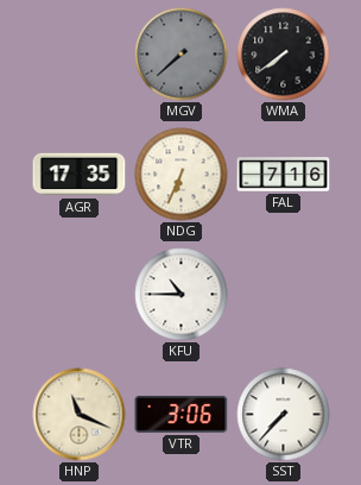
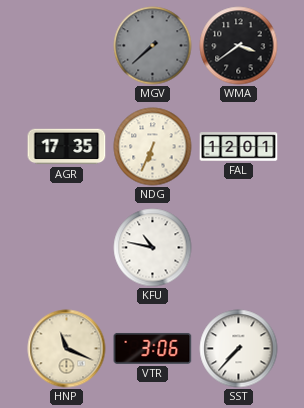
WMA: 7:39 -> 3:39
FAL: 7:16 -> 12:01
KFU: 10:45 -> 10:47
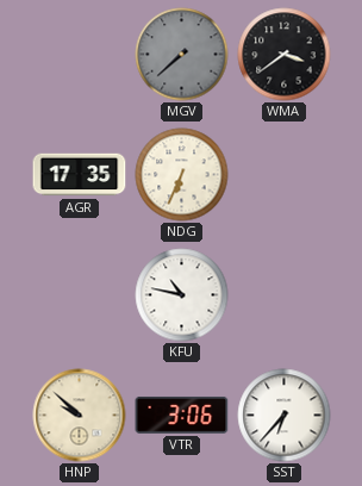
FAL: 12:01 -> none
HNP: 11:19 -> 9:52
SST: 7:37 -> 6:37
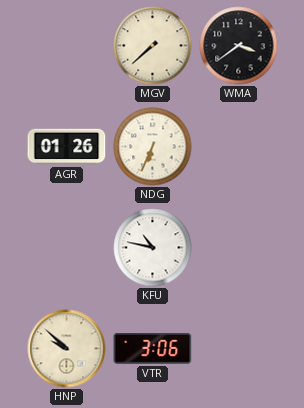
MGV dial: grey -> cream
AGR: 17:35 -> 01:26
SST: 6:37 -> none
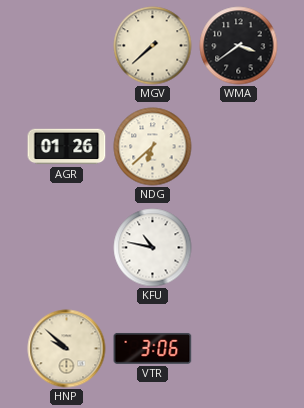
NDG: 6:34 -> 6:38
